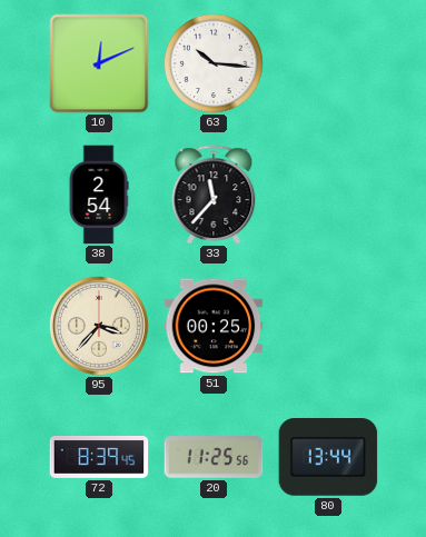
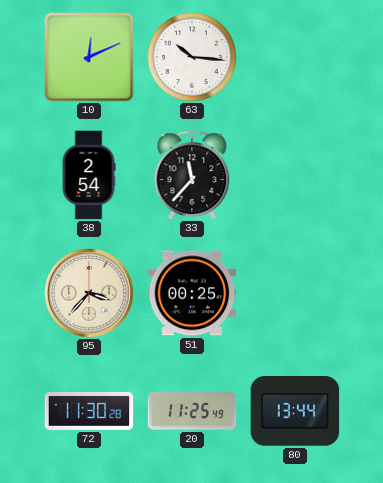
72: 8:39 -> 11:30
20: 11:25:56 -> 11:25:49
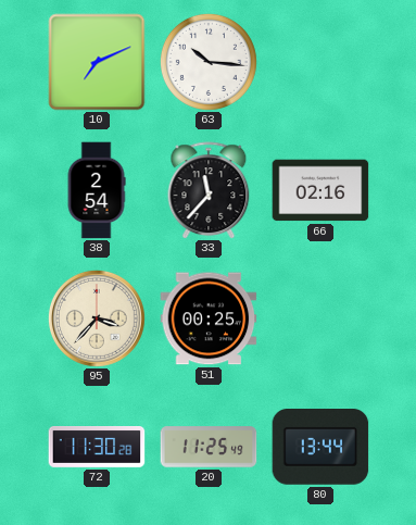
10: 12:11 -> 7:11
66: none -> 02:16
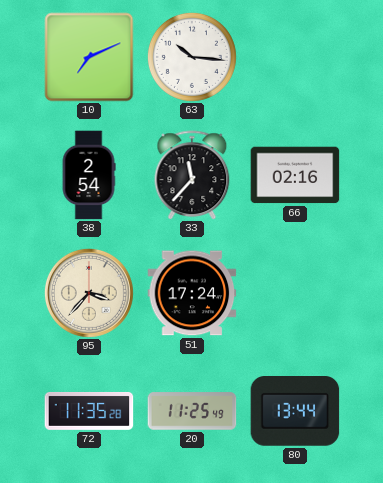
51: 00:25 -> 17:24
72: 11:30 -> 11:35
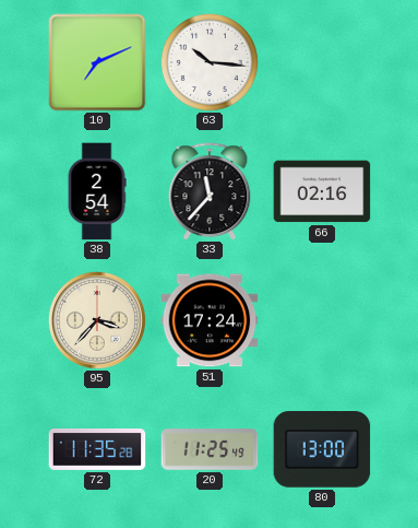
80: 13:44 -> 13:00
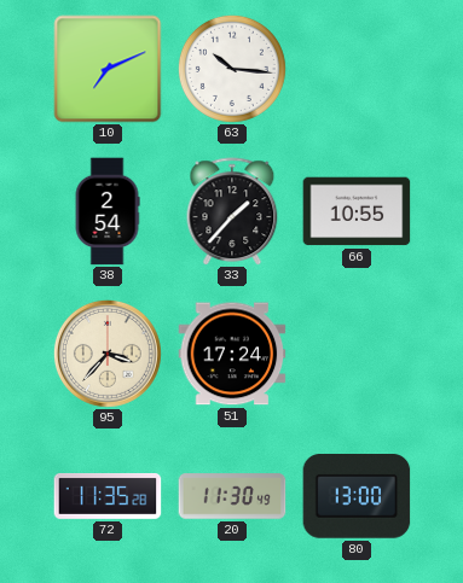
33: 11:37 -> 1:37
66: 02:16 -> 10:55
20: 11:25 -> 11:30
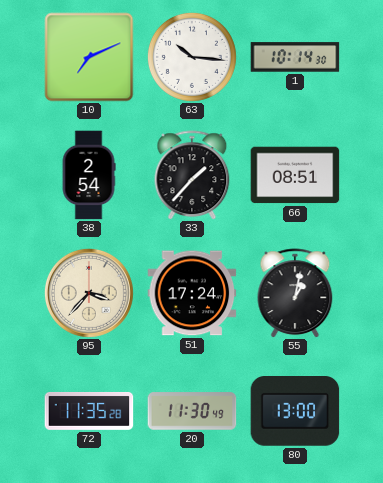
1: none -> 10:14
66: 10:55 -> 08:51
55: none -> 1:02
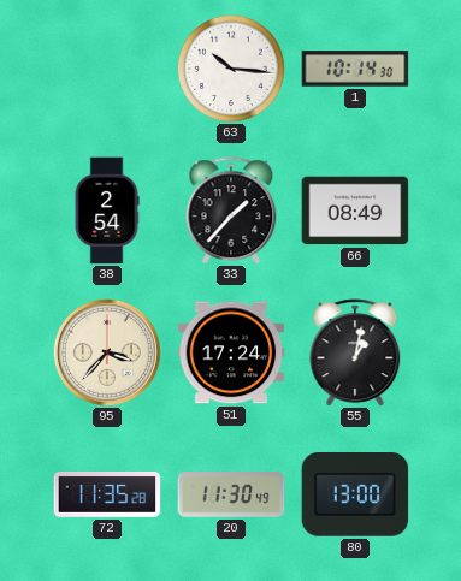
10: 7:11 -> none
66: 08:51 -> 08:49
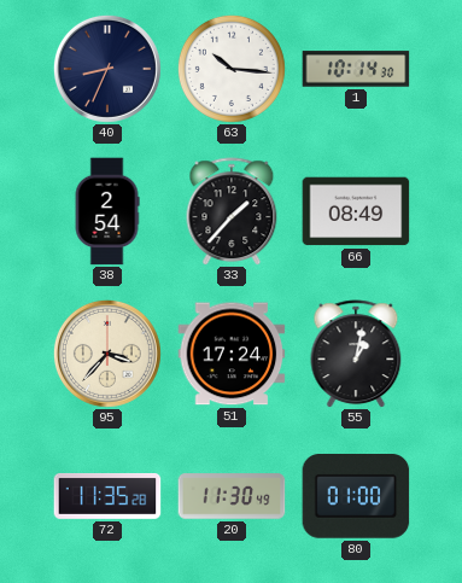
40: none -> 8:34
80: 13:00 -> 01:00
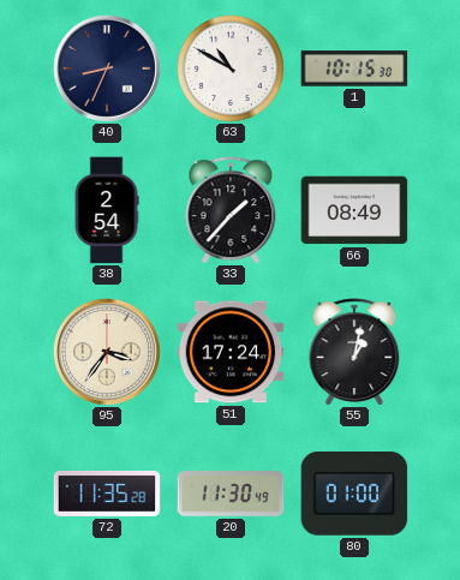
63: 10:16 -> 10:50
1: 10:14 -> 10:15
95: 3:37 -> 3:36
